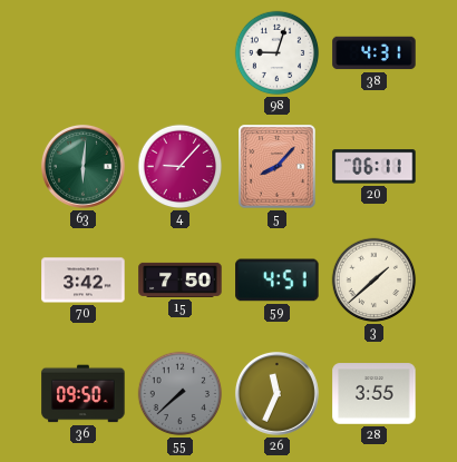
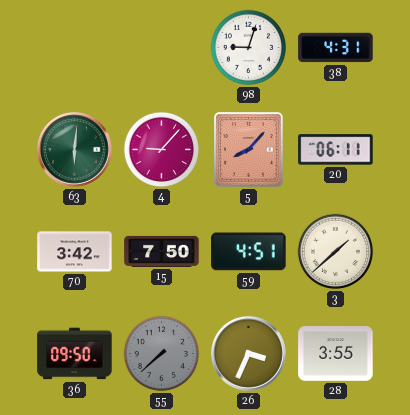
26: 11:34 -> 3:34
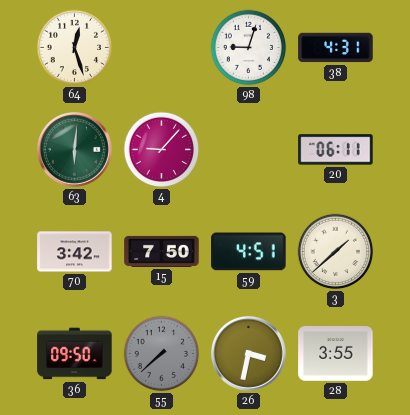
64: none -> 12:27
5: 8:07 -> none
26: 3:34 -> 3:32
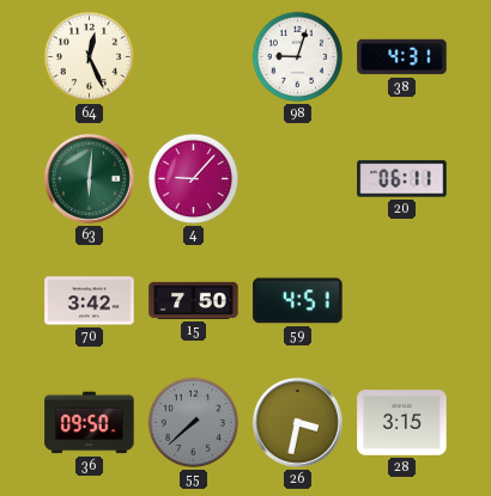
64: 12:27 -> 12:26
3: 1:38 -> none
28: 3:55 -> 3:15
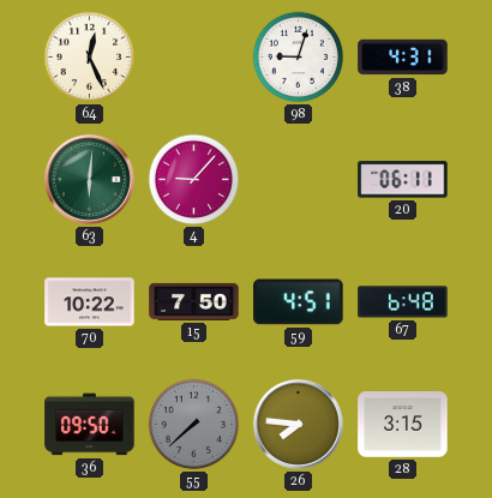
70: 3:42 -> 10:22
67: none -> 6:48
26: 3:32 -> 7:46
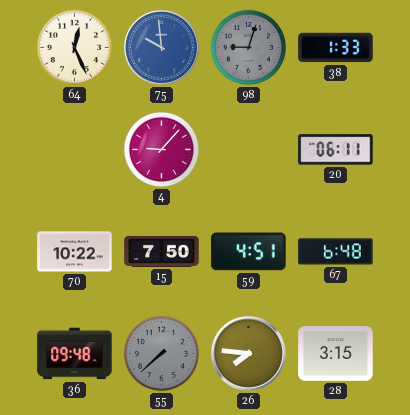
75: none -> 9:59
98 dial: white -> grey
38: 4:31 -> 1:33
63: 6:01 -> none
36: 09:50 -> 09:48
